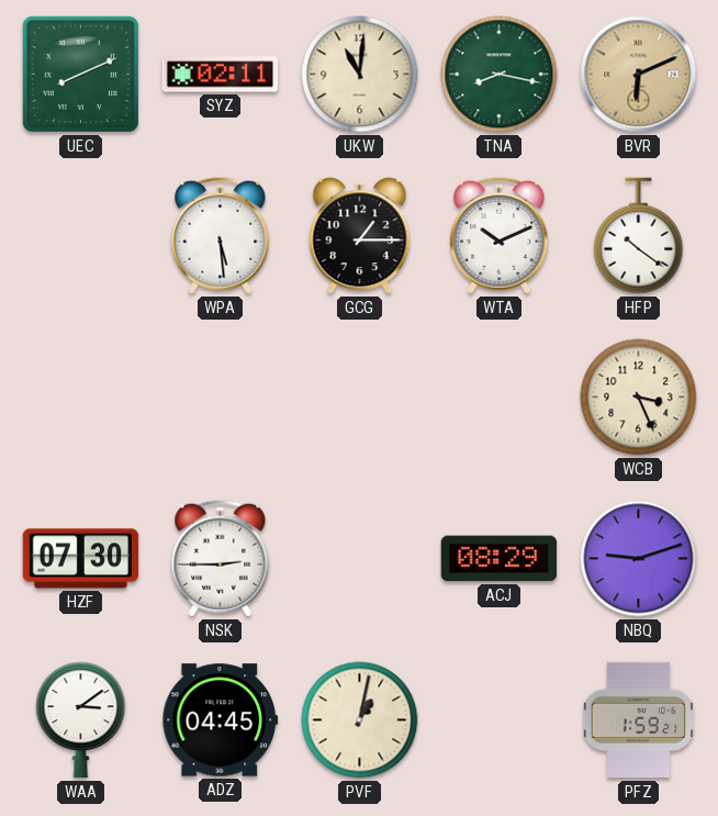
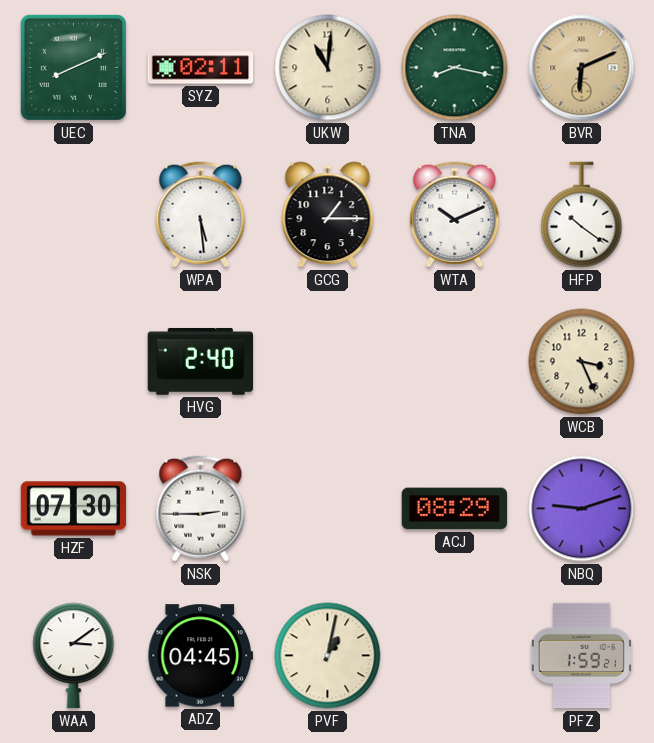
HVG: none -> 2:40
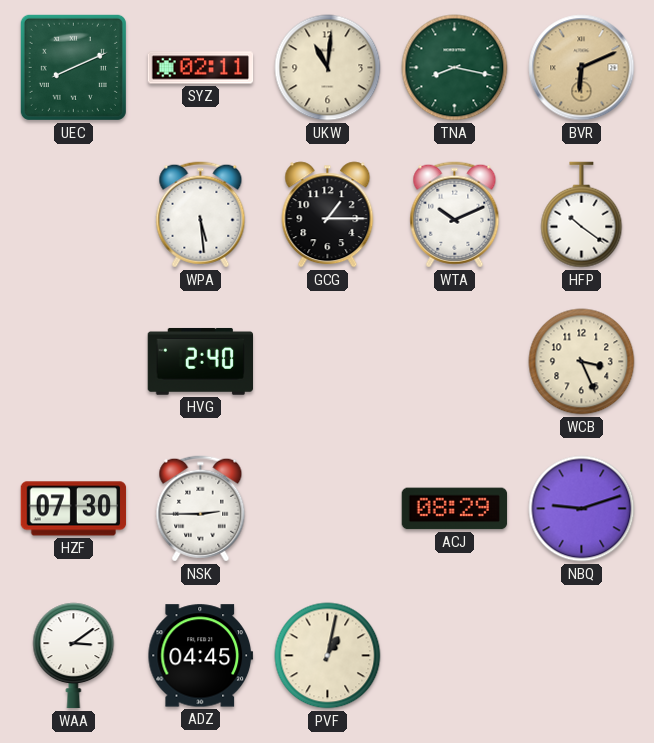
PFZ: 1:59 -> none
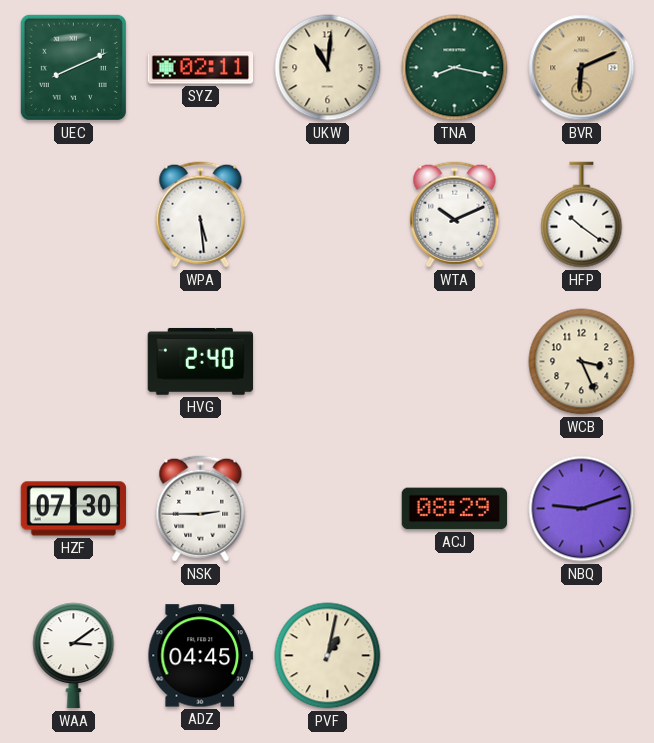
GCG: 1:15 -> none
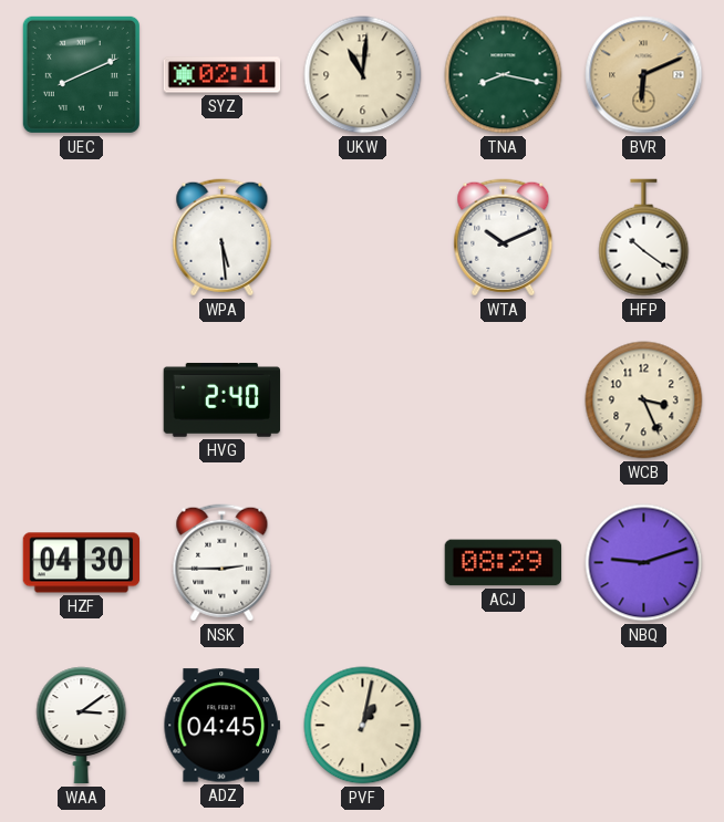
HZF: 07:30 -> 04:30
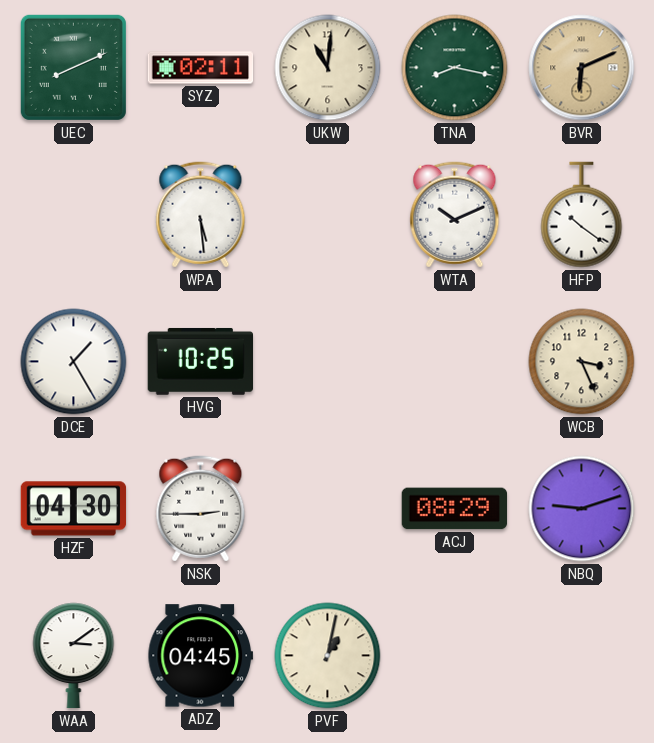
DCE: none -> 1:25
HVG: 2:40 -> 10:25
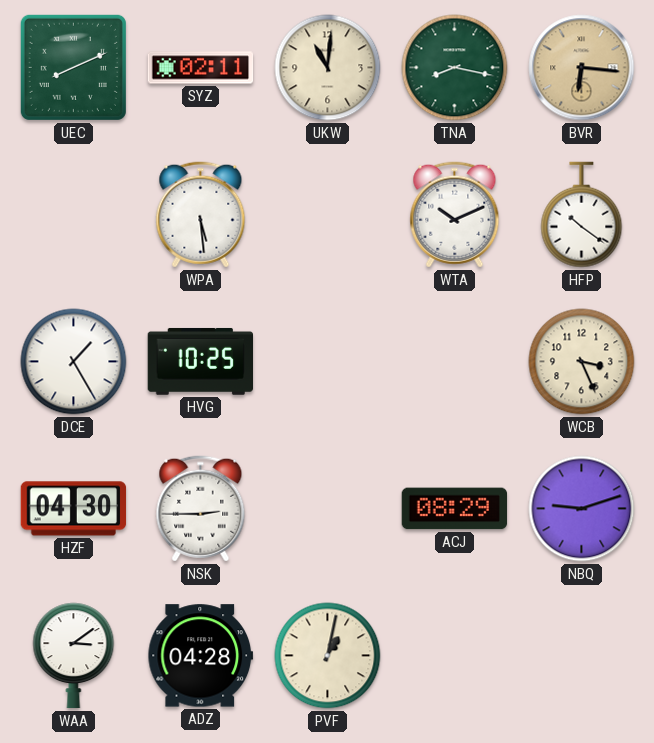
BVR: 6:11 -> 6:16
ADZ: 04:45 -> 04:28
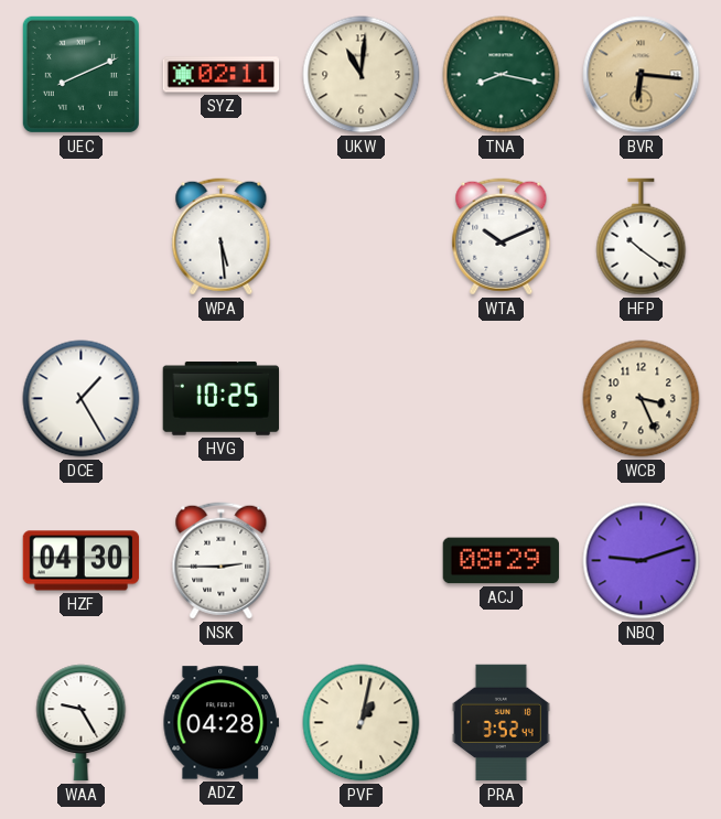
WAA: 3:09 -> 9:25
PRA: none -> 3:52
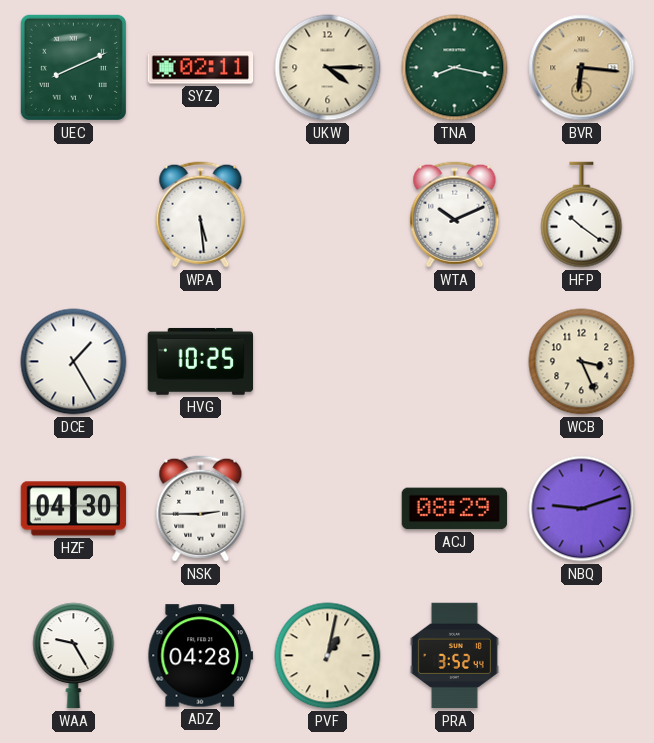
UKW: 11:01 -> 4:15
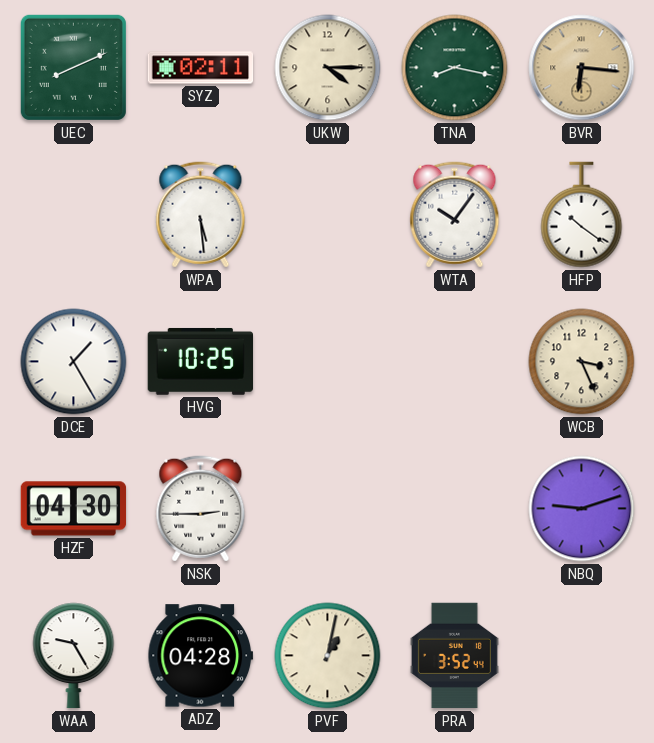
WTA: 10:11 -> 10:06
ACJ: 08:29 -> none
